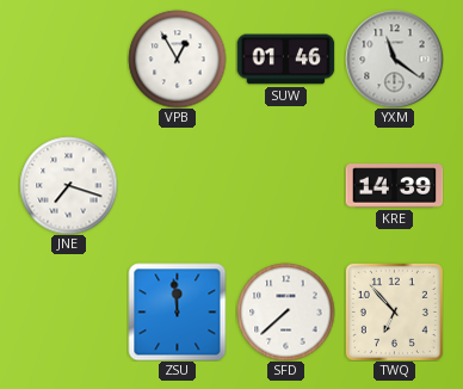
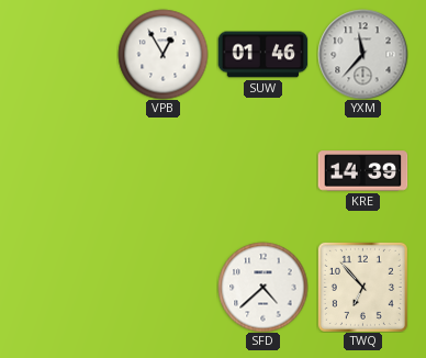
YXM: 11:21 -> 11:37
JNE: 7:18 -> none
ZSU: 11:59 -> none
SFD: 7:38 -> 4:38
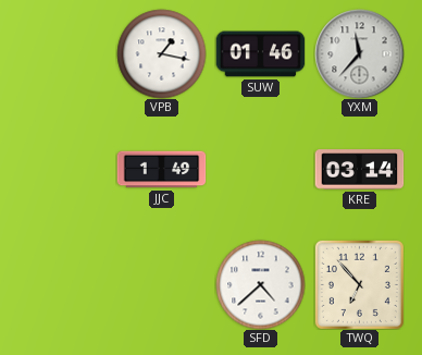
VPB: 12:55 -> 1:17
JJC: none -> 1:49
KRE: 14:39 -> 03:14
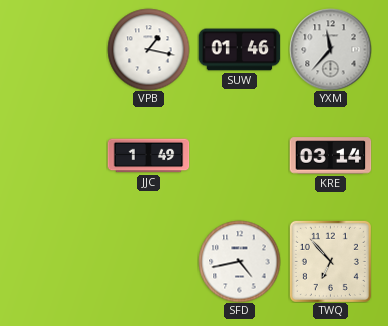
SFD: 4:38 -> 4:43
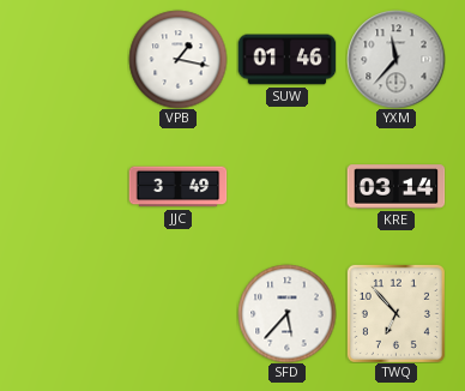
JJC: 1:49 -> 3:49
SFD: 4:43 -> 5:37
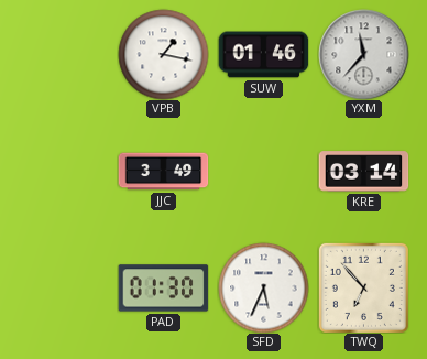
PAD: none -> 01:30
SFD: 5:37 -> 5:34
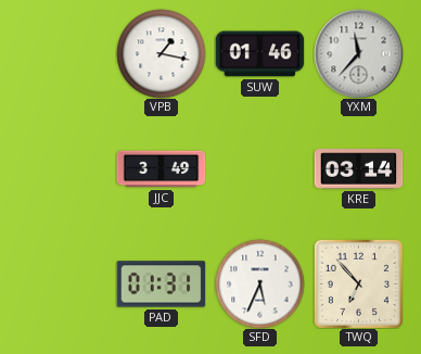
PAD: 01:30 -> 01:31
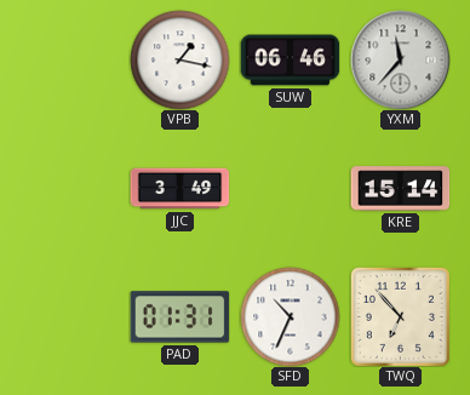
SUW: 01:46 -> 06:46
KRE: 03:14 -> 15:14
SFD: 5:34 -> 10:34
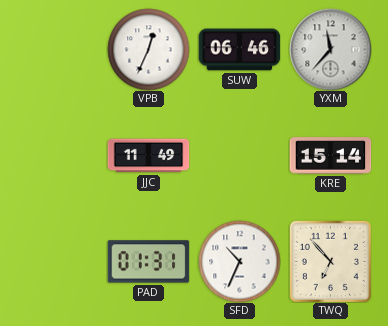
VPB: 1:17 -> 12:34
JJC: 3:49 -> 11:49
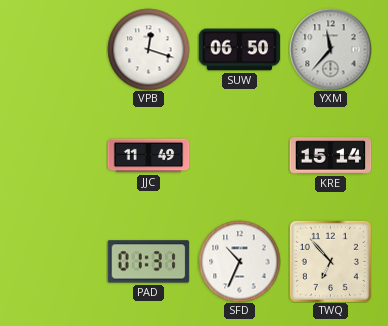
VPB: 12:34 -> 12:18
SUW: 06:46 -> 06:50
